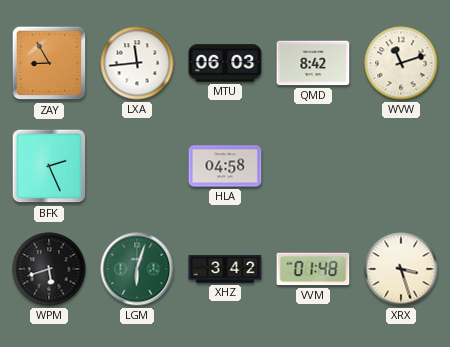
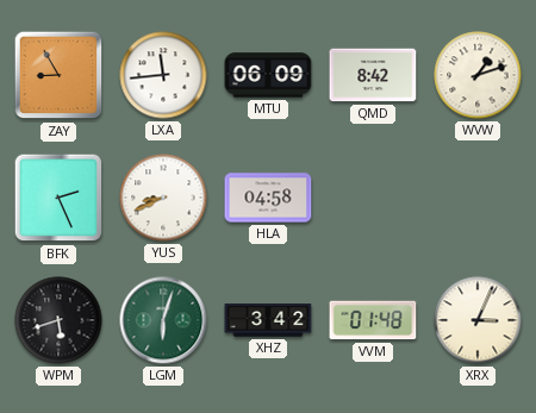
MTU: 06:03 -> 06:09
WVW: 11:12 -> 1:12
YUS: none -> 8:41
XRX: 3:27 -> 3:04
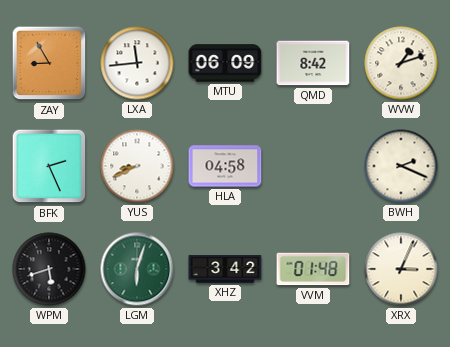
BWH: none -> 2:19
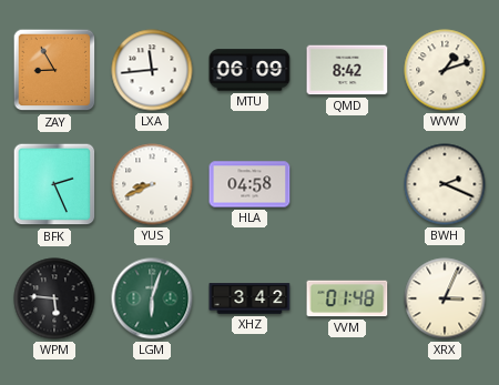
WPM: 5:42 -> 5:46
